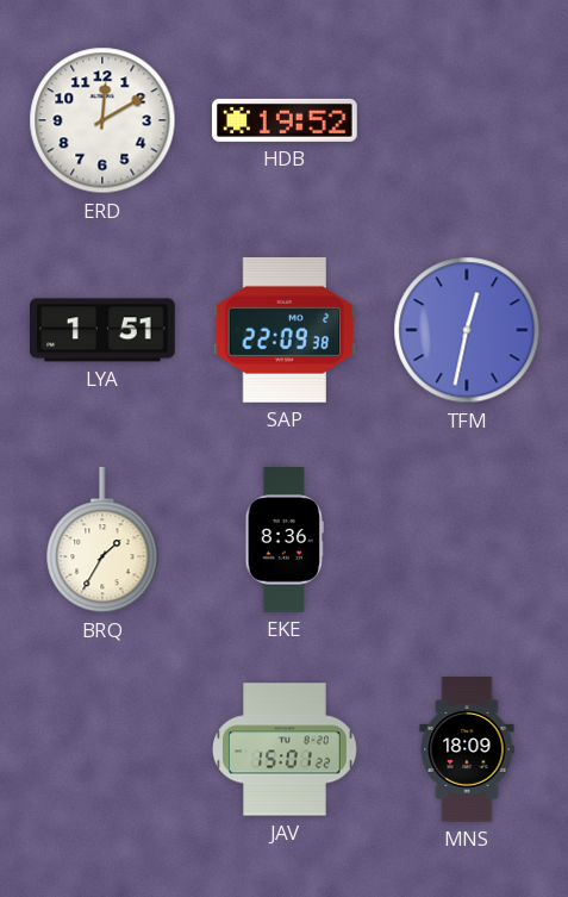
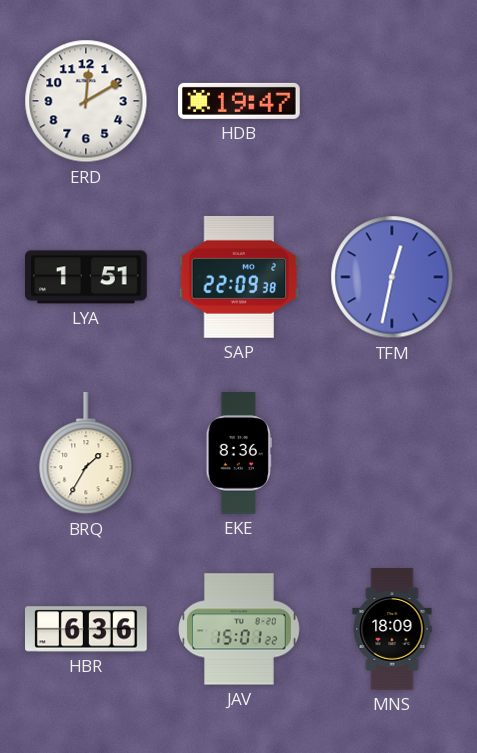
HDB: 19:52 -> 19:47
HBR: none -> 6:36
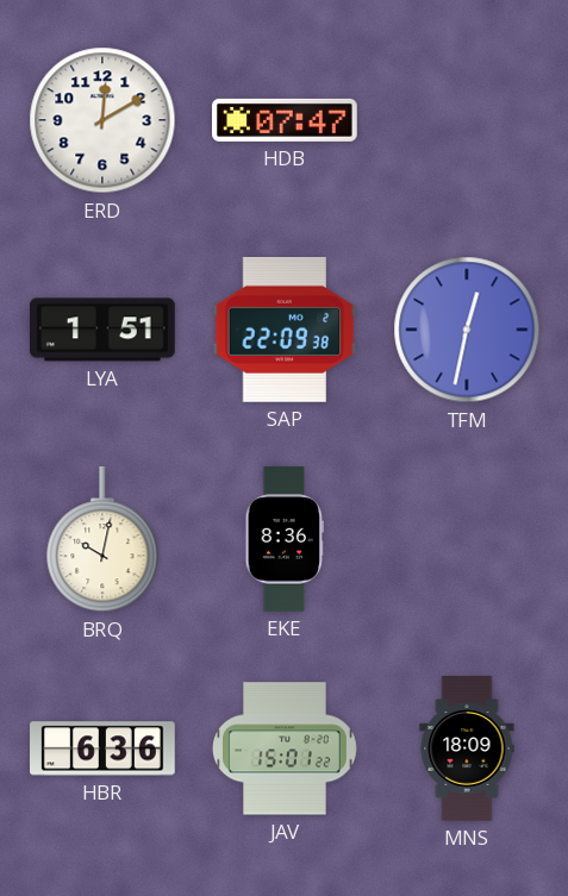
HDB: 19:47 -> 07:47
BRQ: 1:35 -> 10:02
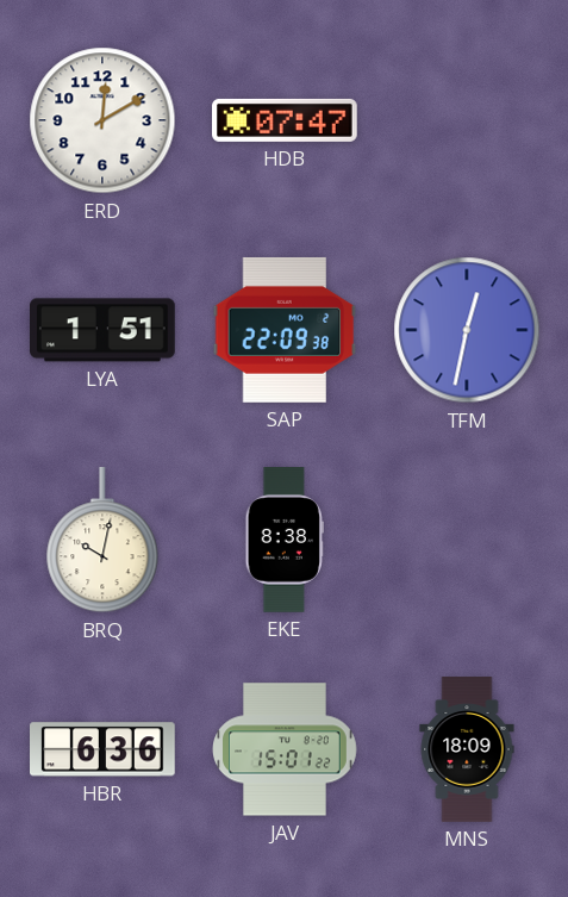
EKE: 8:36 -> 8:38
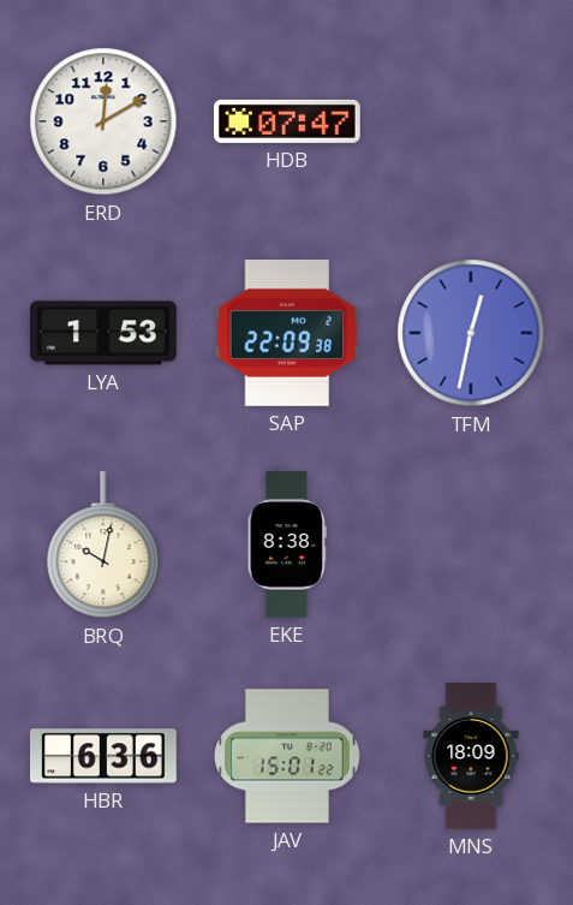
LYA: 1:51 -> 1:53
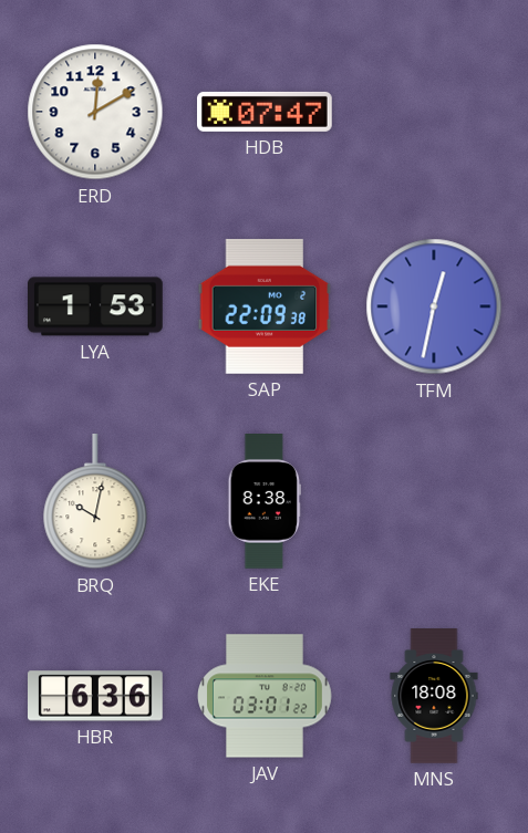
JAV: 15:01 -> 03:01
MNS: 18:09 -> 18:08
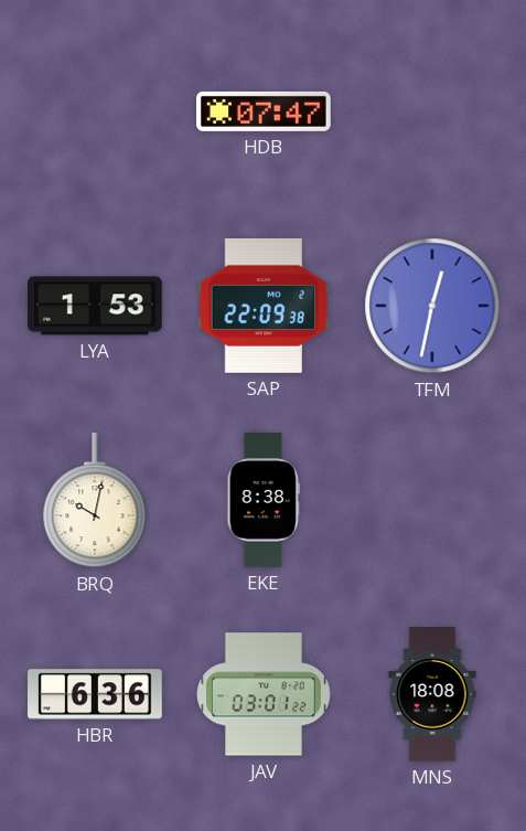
ERD: 12:10 -> none
